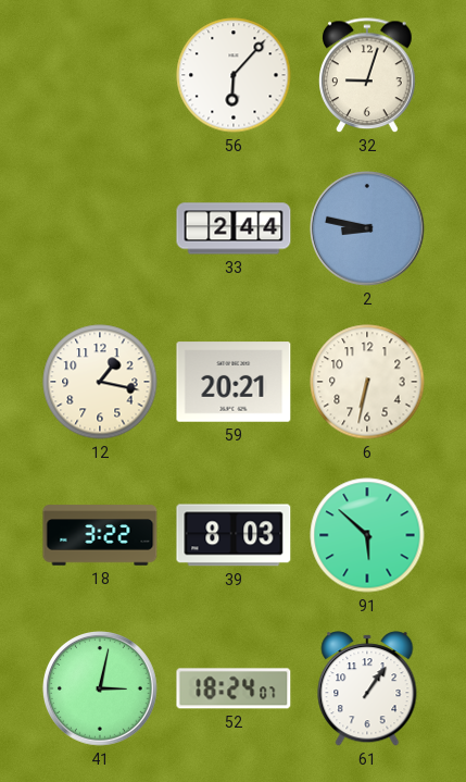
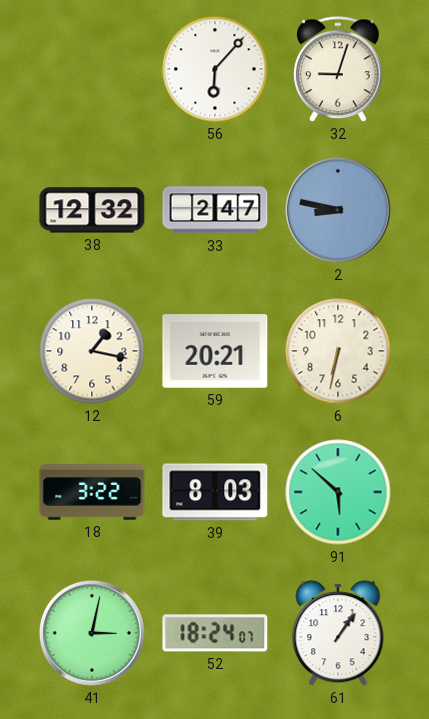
38: none -> 12:32
33: 2:44 -> 2:47
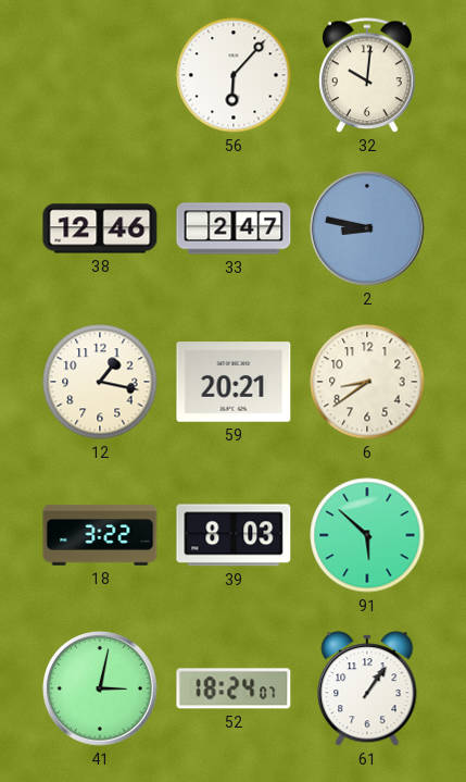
32: 9:03 -> 10:01
38: 12:32 -> 12:46
6: 6:32 -> 8:39
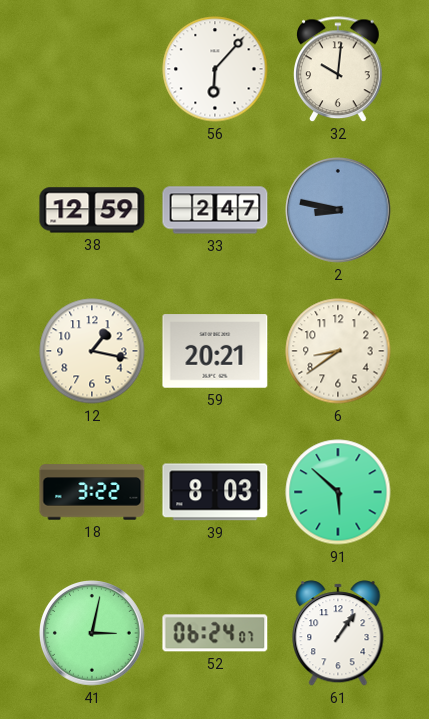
38: 12:46 -> 12:59
52: 18:24 -> 06:24
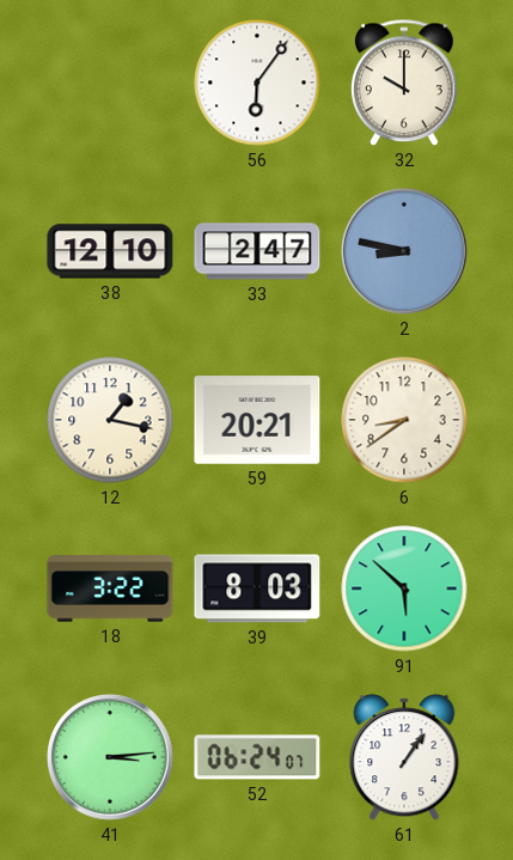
56: 6:07 -> 6:06
32: 10:01 -> 10:00
38: 12:59 -> 12:10
41: 3:02 -> 3:14
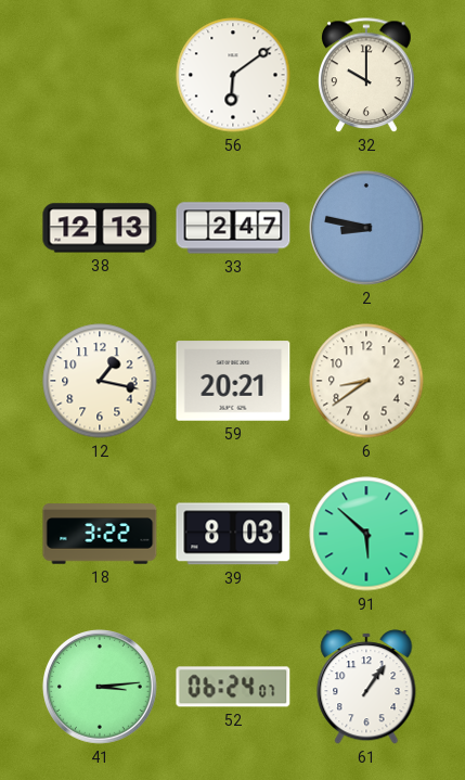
56: 6:06 -> 6:09
38: 12:10 -> 12:13
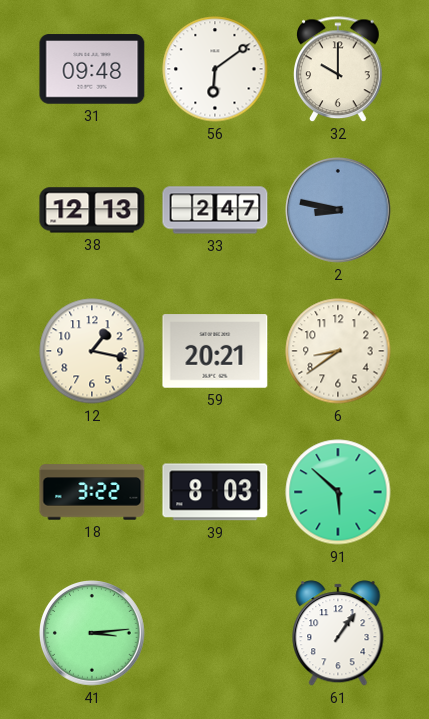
31: none -> 09:48
52: 06:24 -> none
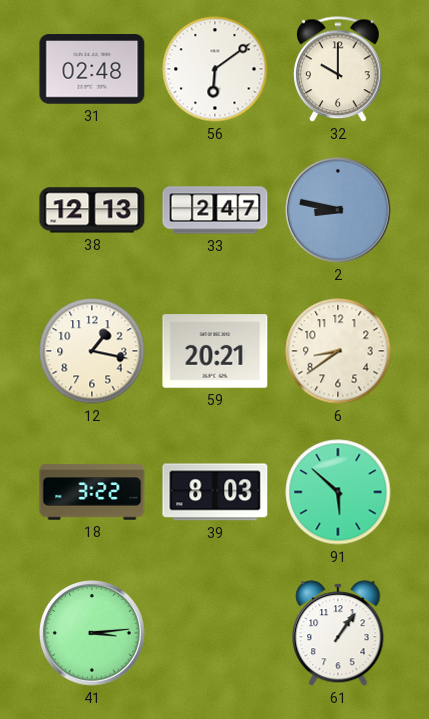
31: 09:48 -> 02:48
